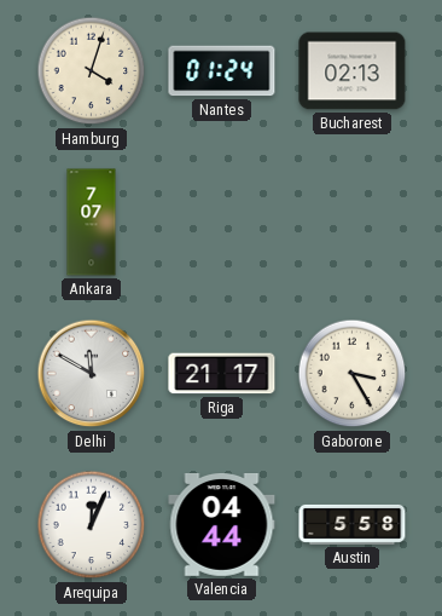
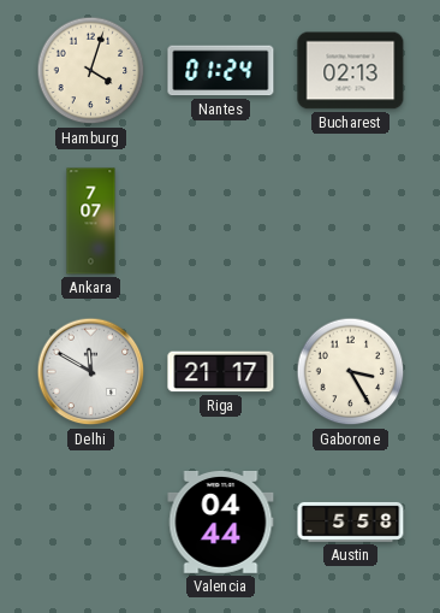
Arequipa: 12:04 -> none
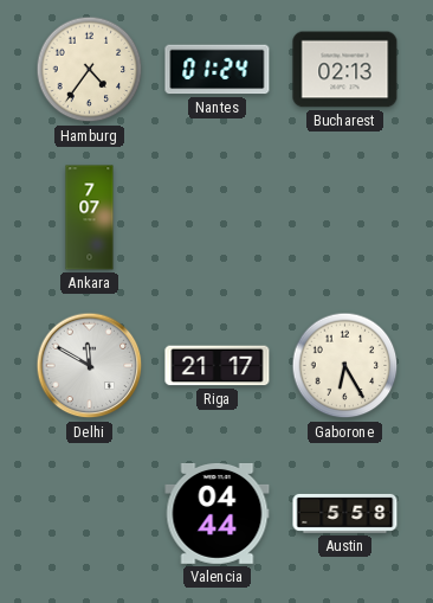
Hamburg: 4:03 -> 4:36
Gaborone: 3:25 -> 6:25
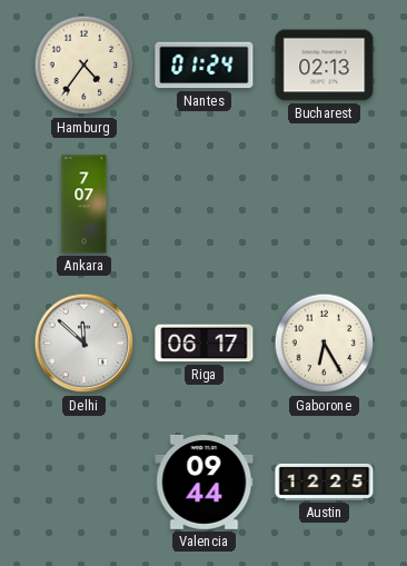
Delhi: 11:50 -> 11:52
Riga: 21:17 -> 06:17
Valencia: 04:44 -> 09:44
Austin: 5:58 -> 12:25
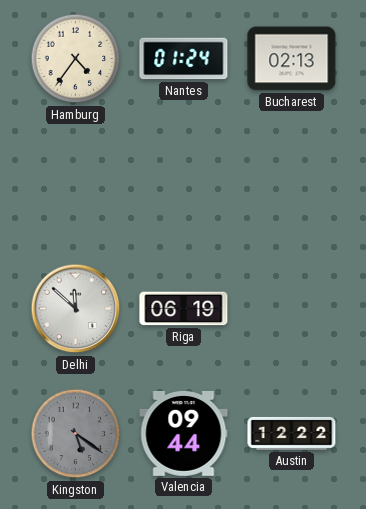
Ankara: 7:07 -> none
Riga: 06:17 -> 06:19
Gaborone: 6:25 -> none
Kingston: none -> 5:21
Austin: 12:25 -> 12:22
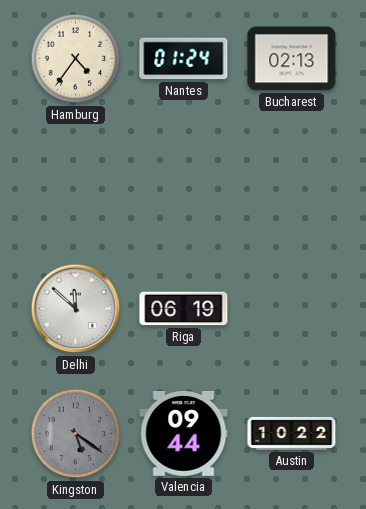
Austin: 12:22 -> 10:22
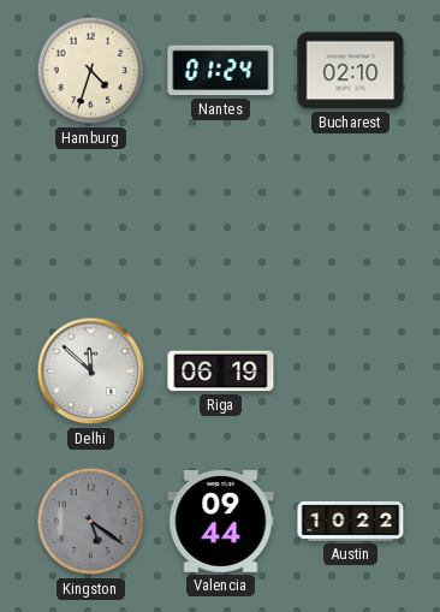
Hamburg: 4:36 -> 4:33
Bucharest: 02:13 -> 02:10
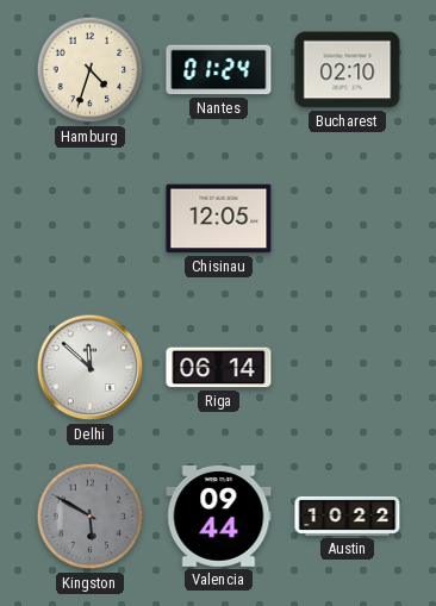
Chisinau: none -> 12:05
Riga: 06:19 -> 06:14
Kingston: 5:21 -> 5:50
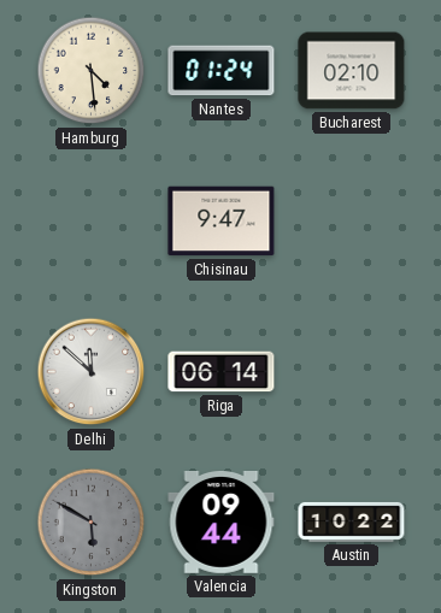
Hamburg: 4:33 -> 4:29
Chisinau: 12:05 -> 9:47
